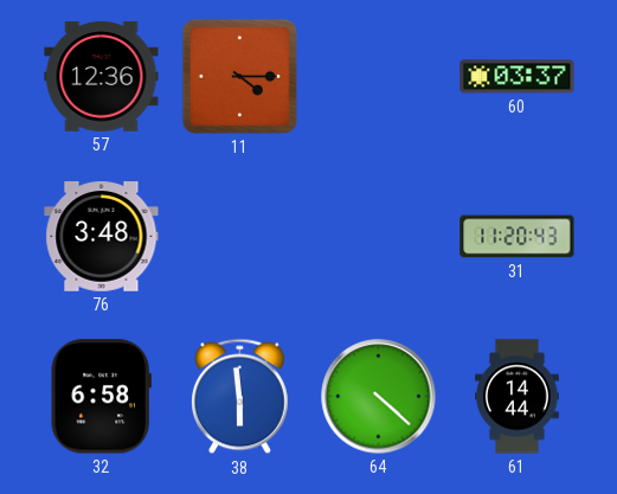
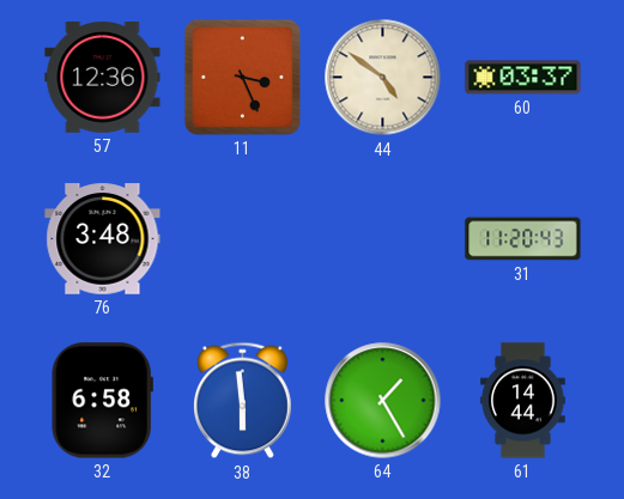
11: 4:15 -> 3:26
44: none -> 4:51
64: 4:22 -> 1:25
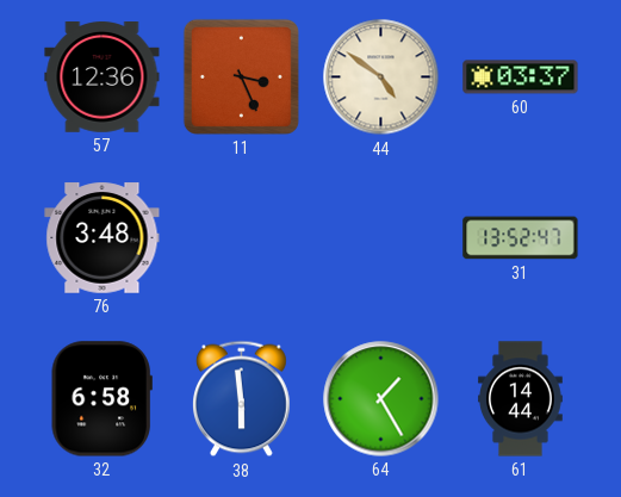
31: 11:20 -> 13:52
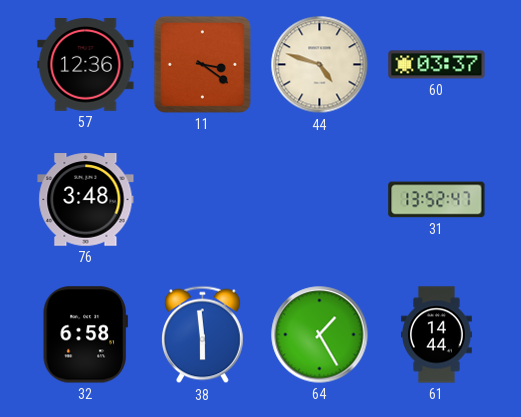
11: 3:26 -> 3:21
44: 4:51 -> 4:48
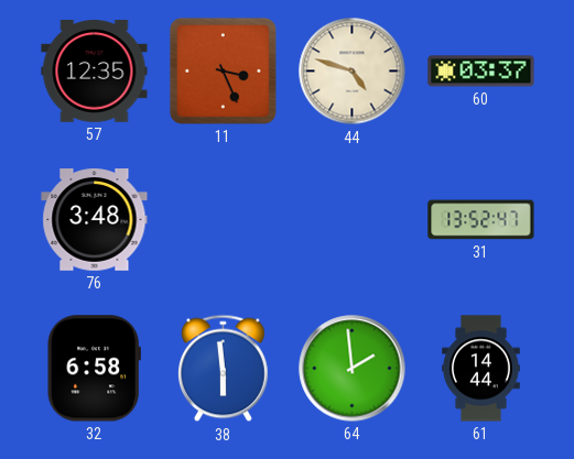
57: 12:36 -> 12:35
11: 3:21 -> 3:26
64: 1:25 -> 1:59
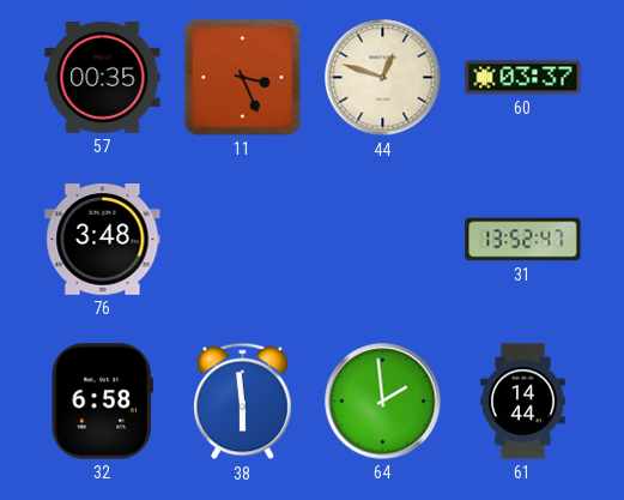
57: 12:35 -> 00:35
44: 4:48 -> 12:48
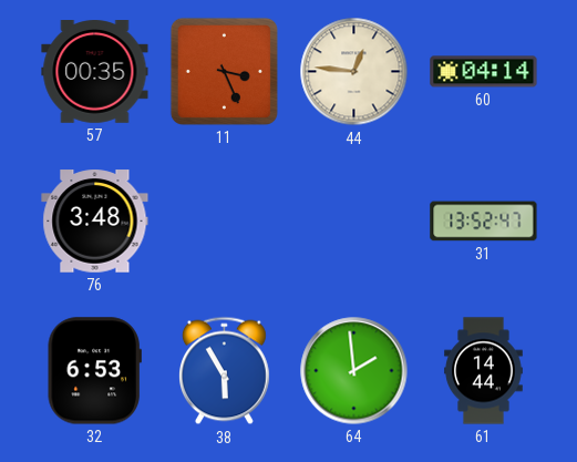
44: 12:48 -> 12:46
60: 03:37 -> 04:14
32: 6:58 -> 6:53
38: 5:59 -> 5:55
